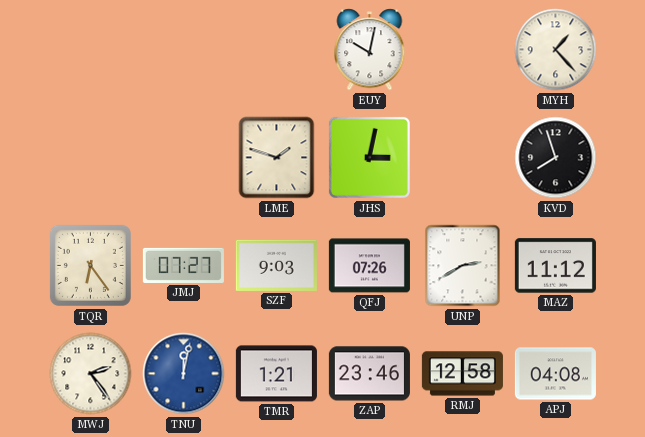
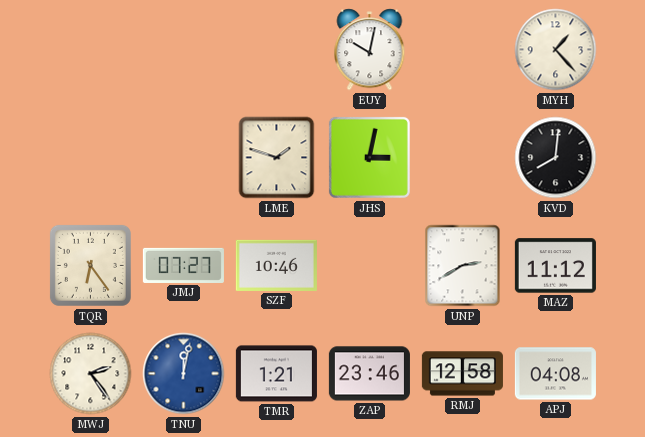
KVD: 7:57 -> 8:01
SZF: 9:03 -> 10:46
QFJ: 07:26 -> none
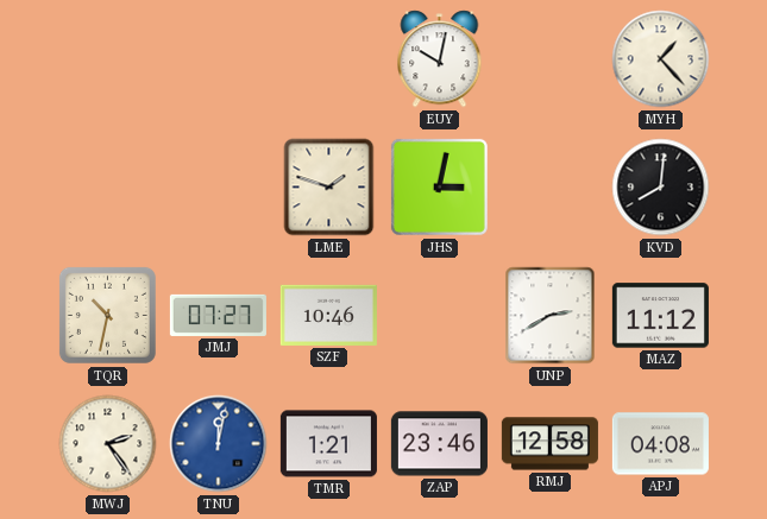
TQR: 6:24 -> 10:32
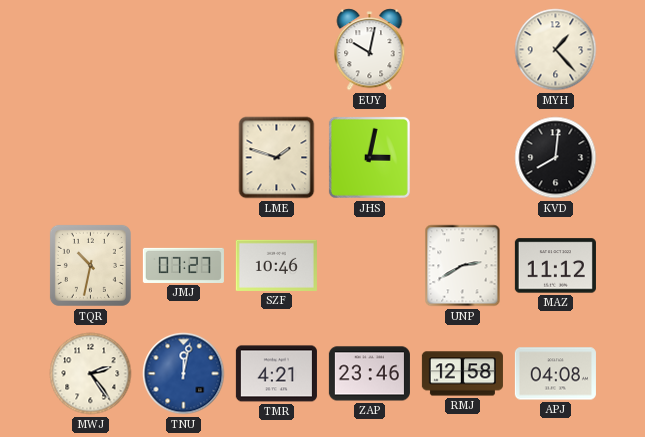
TMR: 1:21 -> 4:21
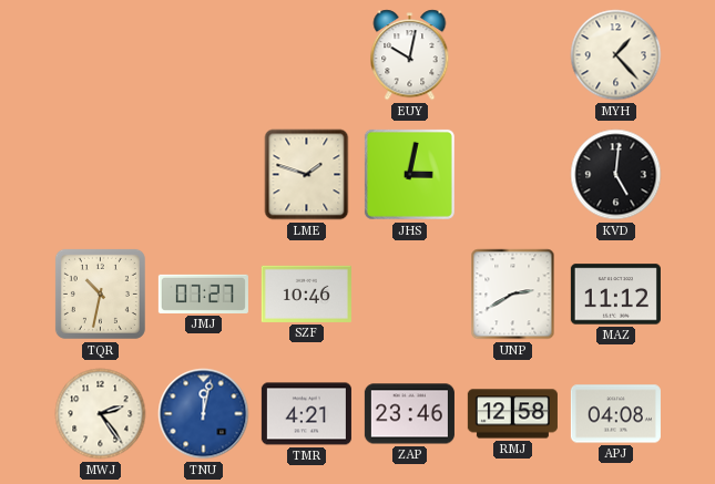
KVD: 8:01 -> 5:01
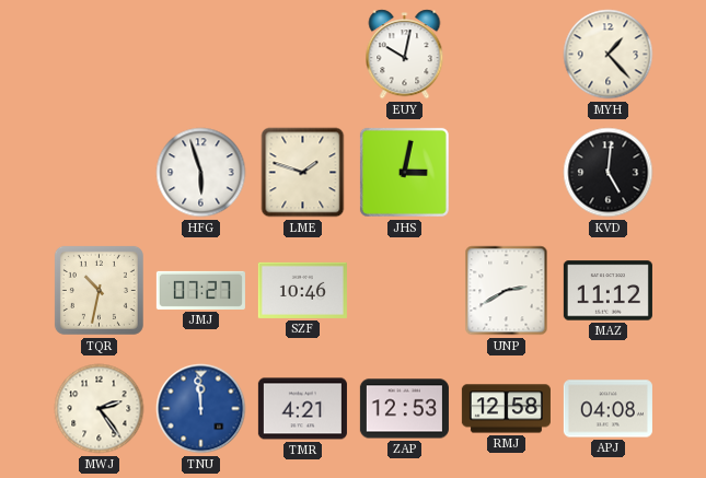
HFG: none -> 5:57
TNU: 12:02 -> 11:59
ZAP: 23:46 -> 12:53
